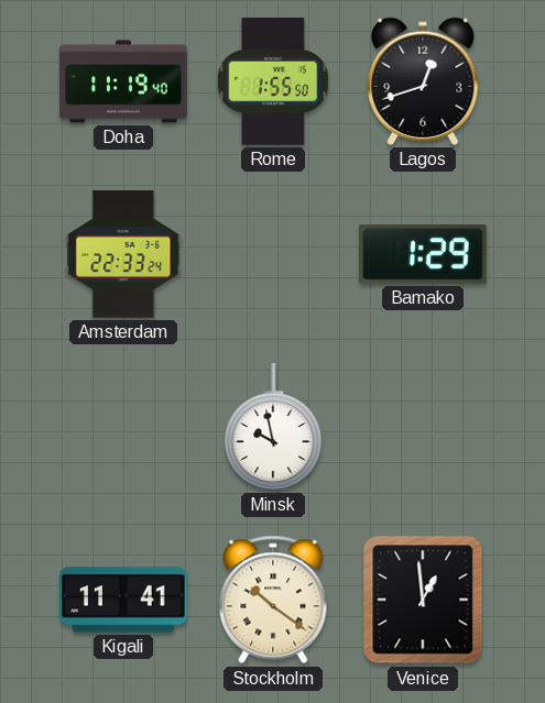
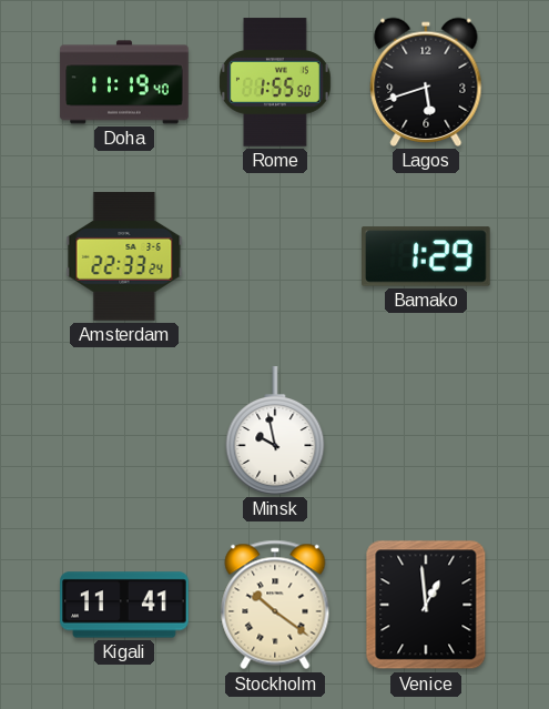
Lagos: 12:42 -> 5:42
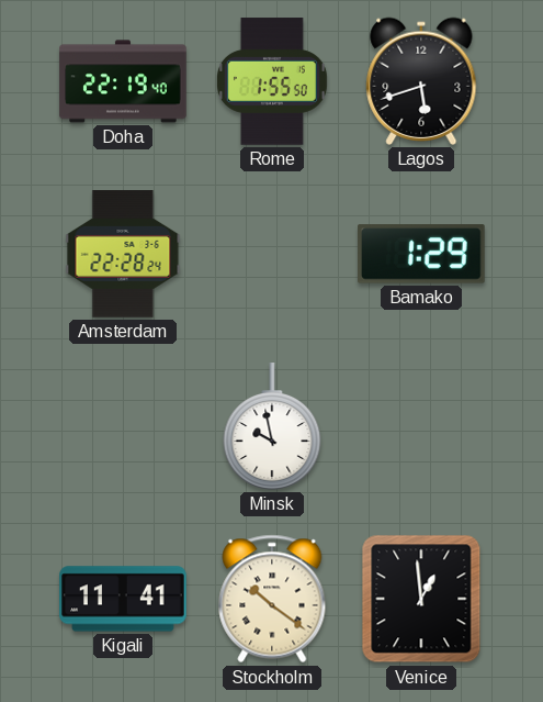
Doha: 11:19 -> 22:19
Amsterdam: 22:33 -> 22:28
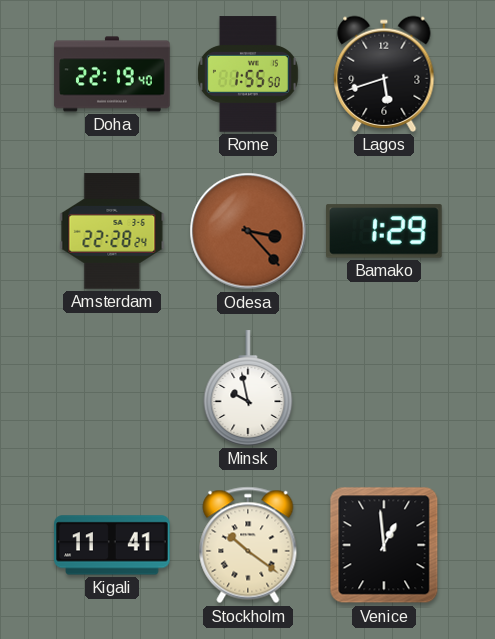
Odesa: none -> 3:23
